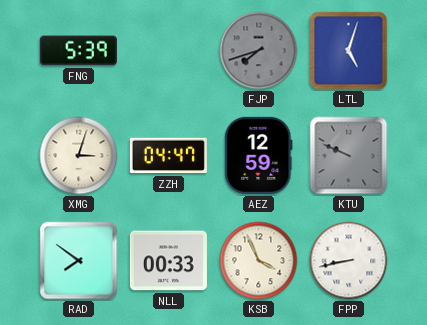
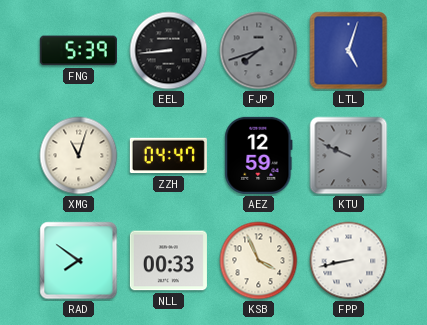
EEL: none -> 8:44
XMG: 3:03 -> 11:03
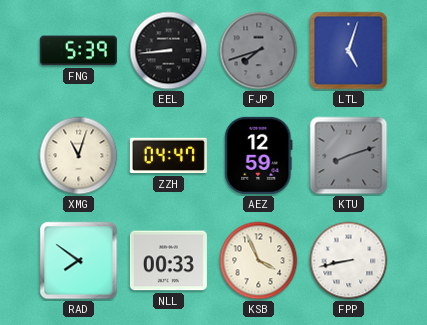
KTU: 9:49 -> 8:12
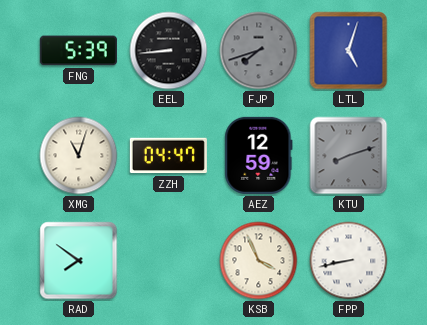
NLL: 00:33 -> none
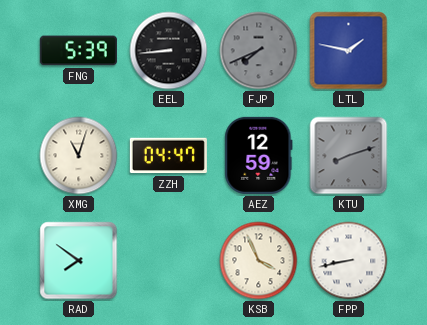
FJP: 7:42 -> 7:41
LTL: 5:03 -> 1:47
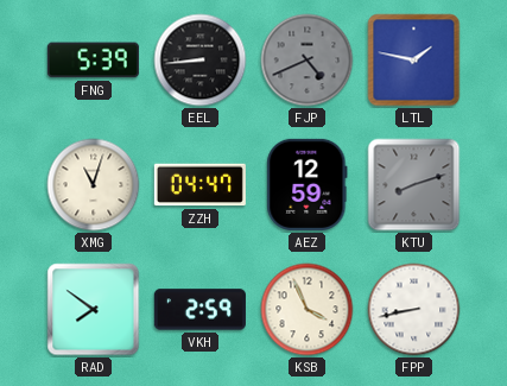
FJP: 7:41 -> 4:41
VKH: none -> 2:59
